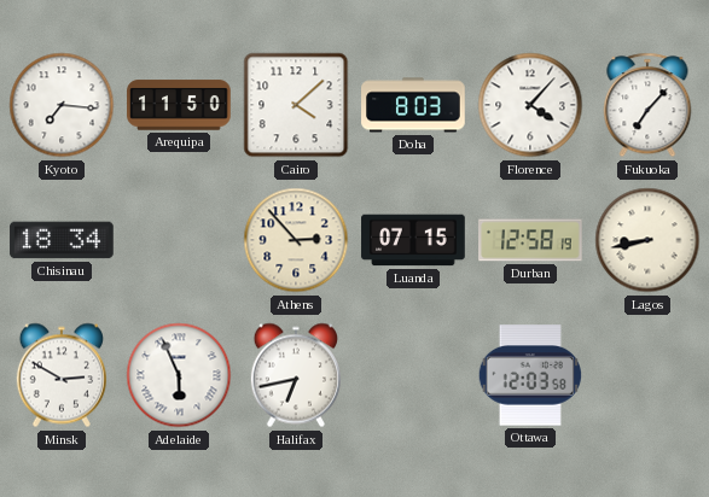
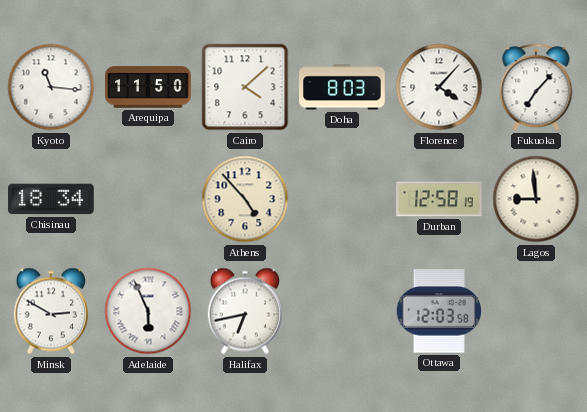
Kyoto: 7:16 -> 11:16
Athens: 2:53 -> 4:53
Luanda: 07:15 -> none
Lagos: 8:43 -> 8:59
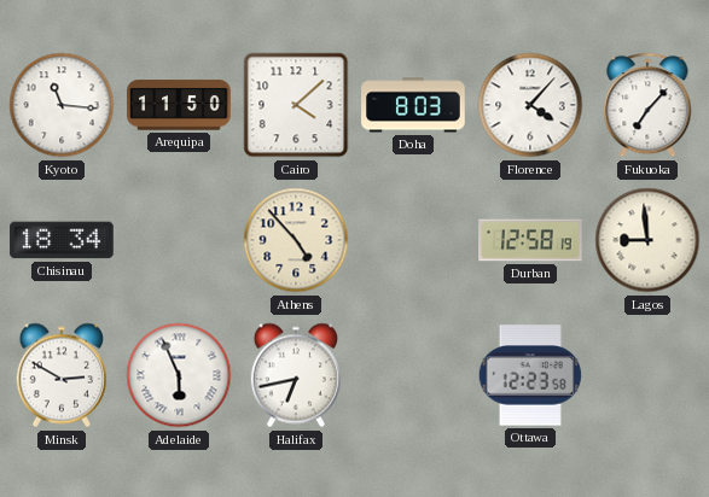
Ottawa: 12:03 -> 12:23
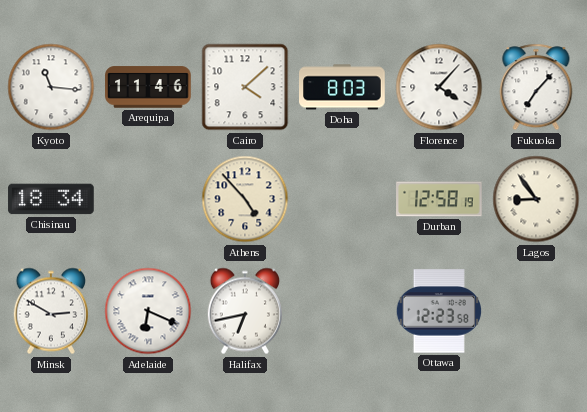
Arequipa: 11:50 -> 11:46
Lagos: 8:59 -> 8:54
Adelaide: 5:56 -> 6:19
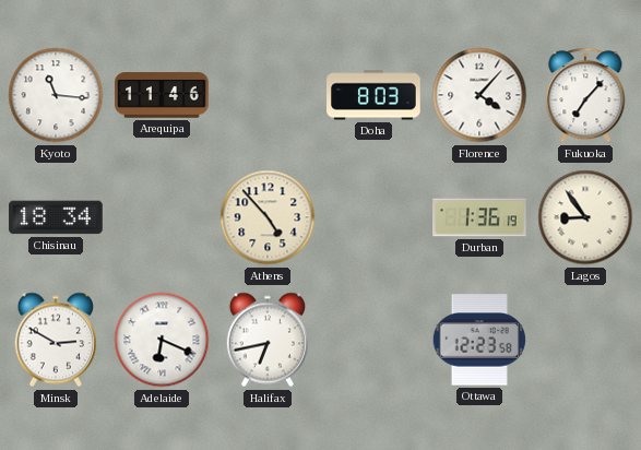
Cairo: 4:08 -> none
Durban: 12:58 -> 1:36
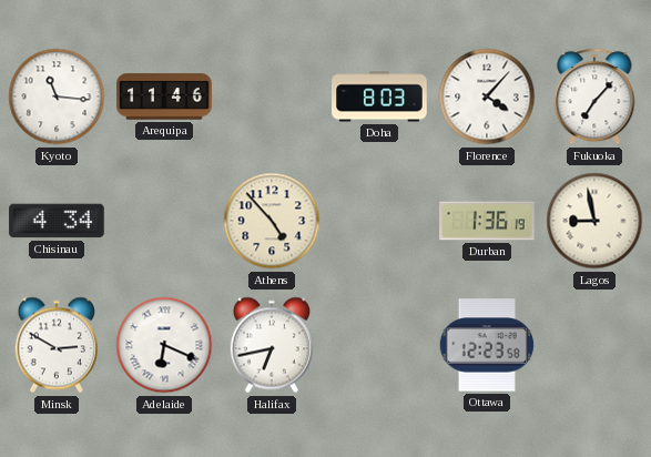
Chisinau: 18:34 -> 4:34
Lagos: 8:54 -> 8:58
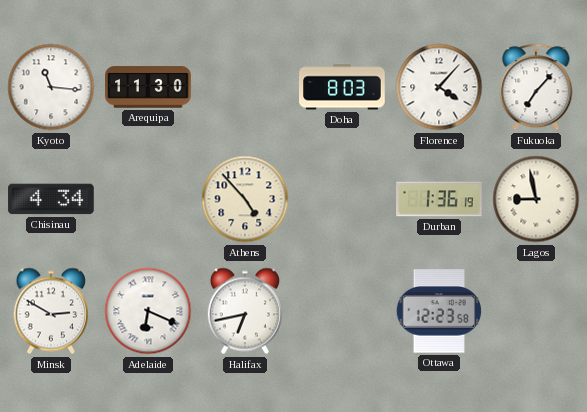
Arequipa: 11:46 -> 11:30
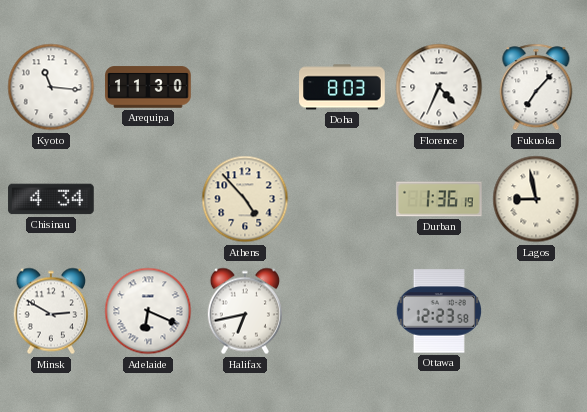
Florence: 4:07 -> 4:34
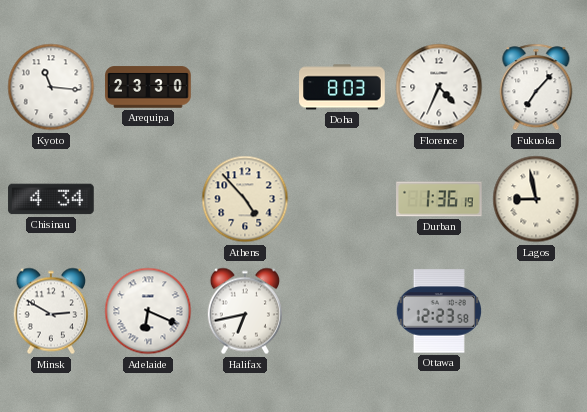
Arequipa: 11:30 -> 23:30
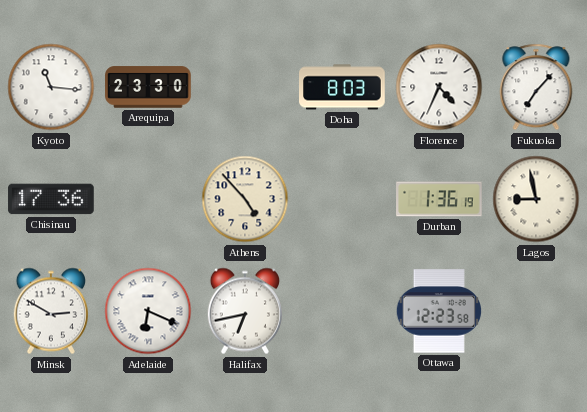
Chisinau: 4:34 -> 17:36
